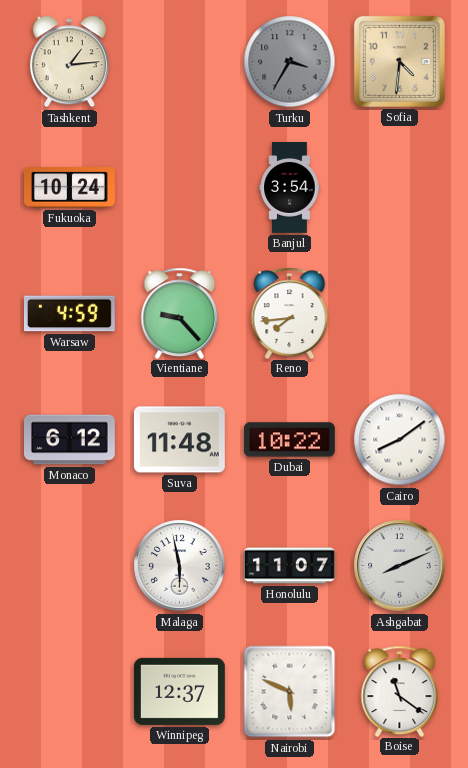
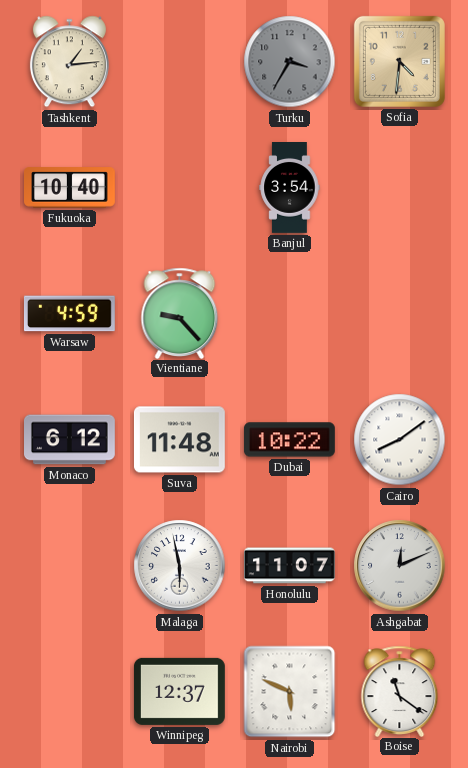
Fukuoka: 10:24 -> 10:40
Reno: 7:44 -> none
Ashgabat: 8:11 -> 12:11
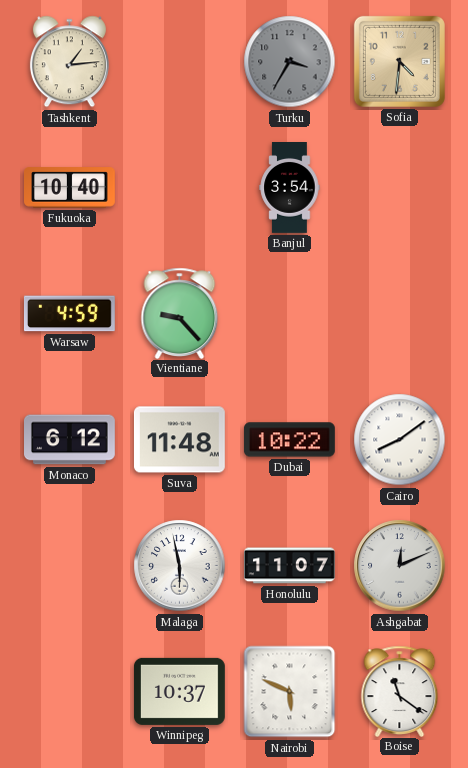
Winnipeg: 12:37 -> 10:37
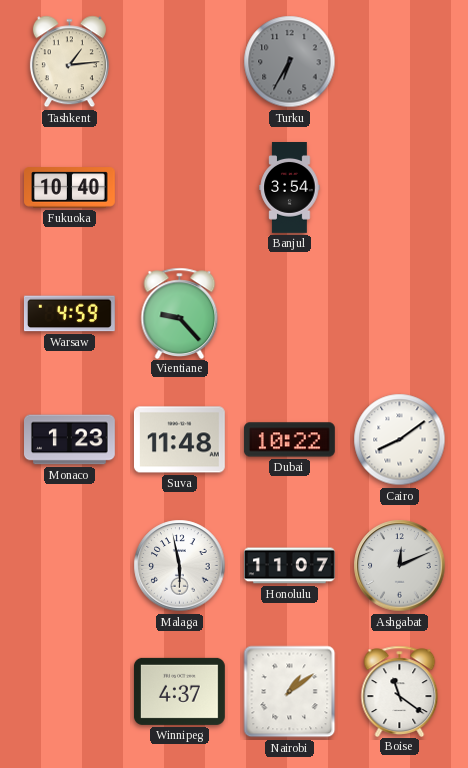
Turku: 3:35 -> 6:35
Sofia: 4:31 -> none
Monaco: 6:12 -> 1:23
Winnipeg: 10:37 -> 4:37
Nairobi: 5:49 -> 1:09
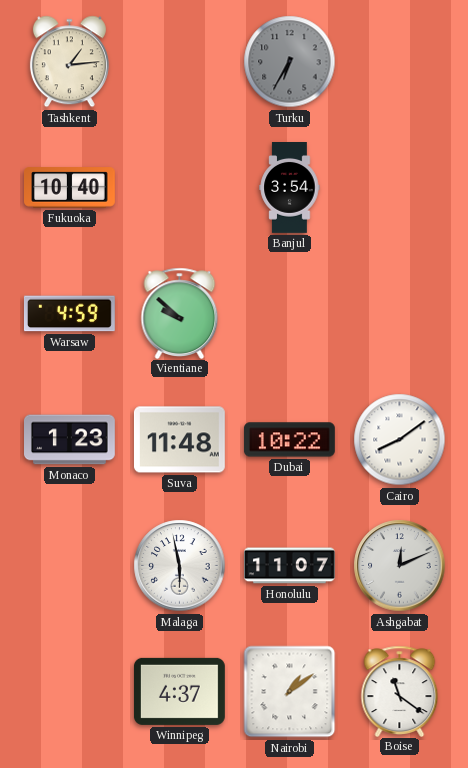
Vientiane: 9:23 -> 9:52
